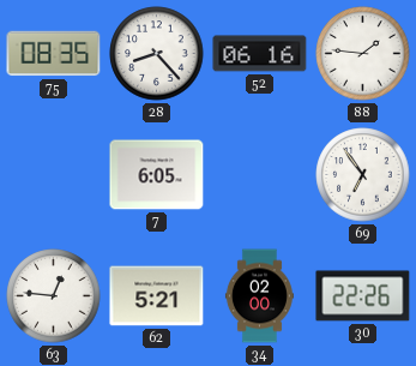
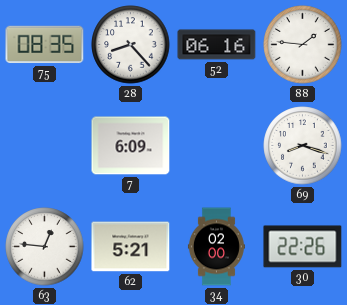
7: 6:05 -> 6:09
69: 6:54 -> 8:18
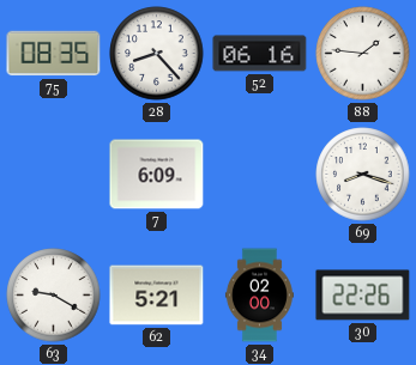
63: 12:46 -> 9:20
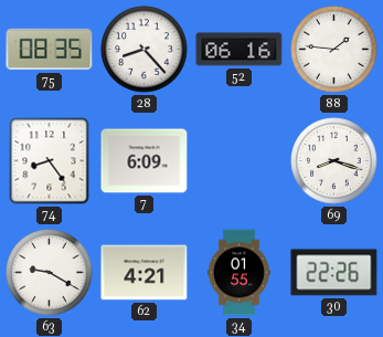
74: none -> 8:24
62: 5:21 -> 4:21
34: 02:00 -> 01:55
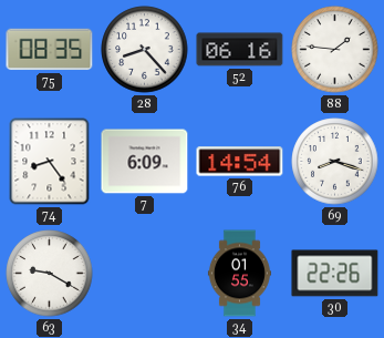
76: none -> 14:54
62: 4:21 -> none
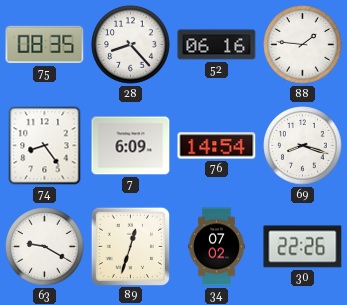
89: none -> 12:33
34: 01:55 -> 07:02
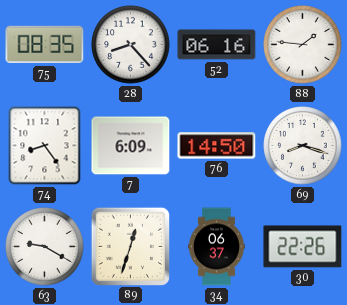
76: 14:54 -> 14:50
34: 07:02 -> 06:37
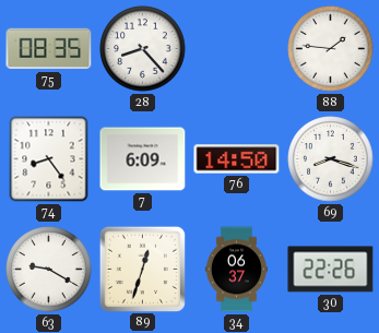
52: 06:16 -> none
